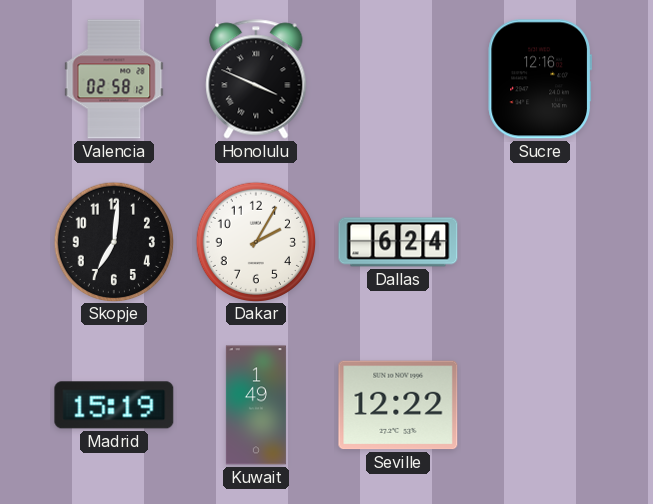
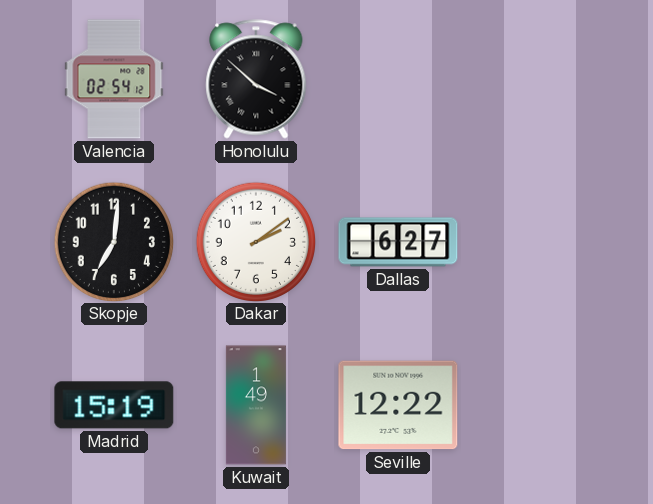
Valencia: 02:58 -> 02:54
Honolulu: 3:49 -> 3:52
Sucre: 12:16 -> none
Dakar: 2:05 -> 2:09
Dallas: 6:24 -> 6:27
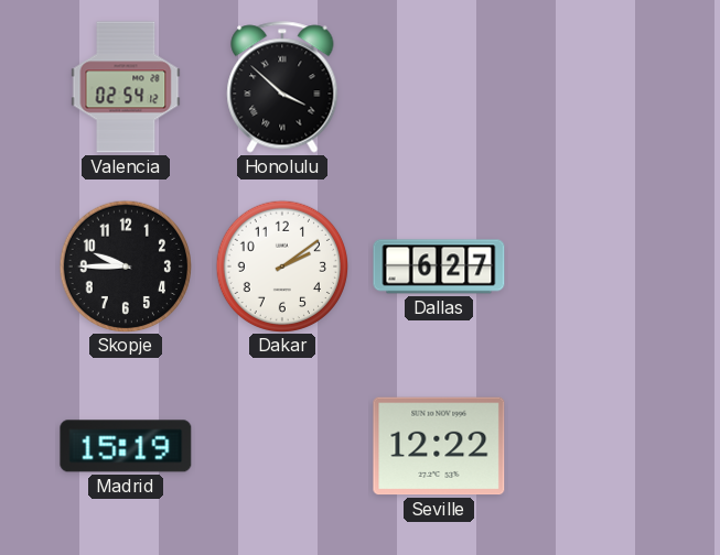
Skopje: 7:01 -> 9:45
Kuwait: 1:49 -> none
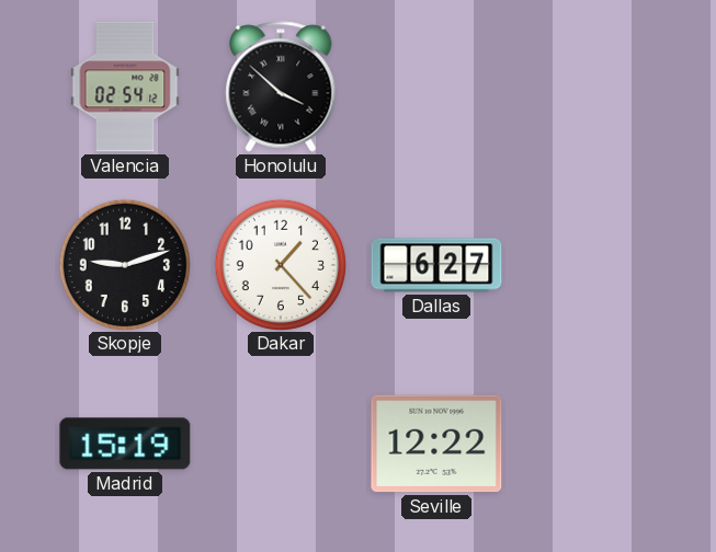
Skopje: 9:45 -> 9:12
Dakar: 2:09 -> 1:23
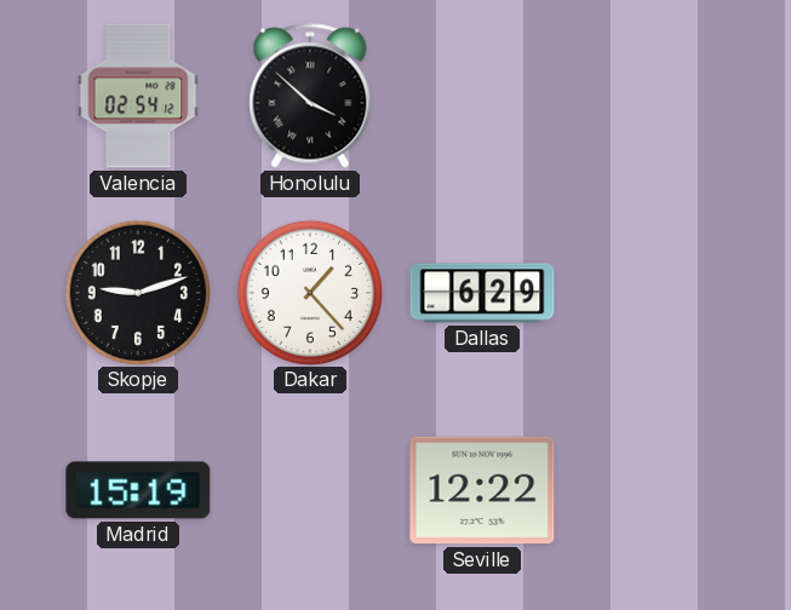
Dallas: 6:27 -> 6:29
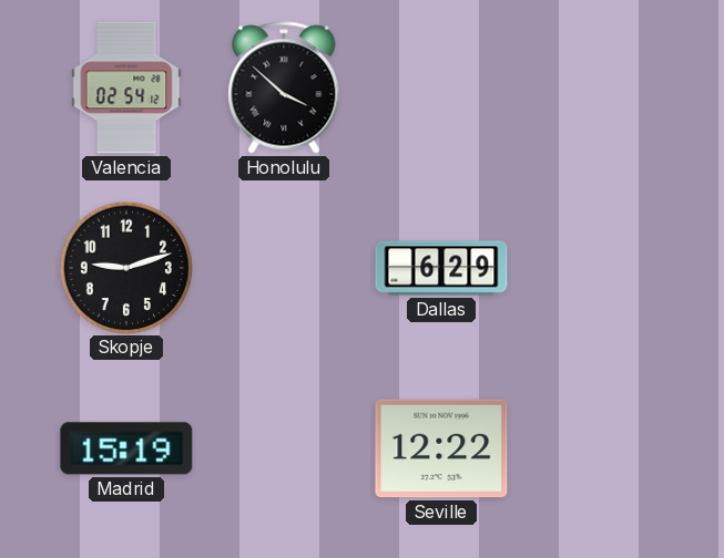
Dakar: 1:23 -> none
